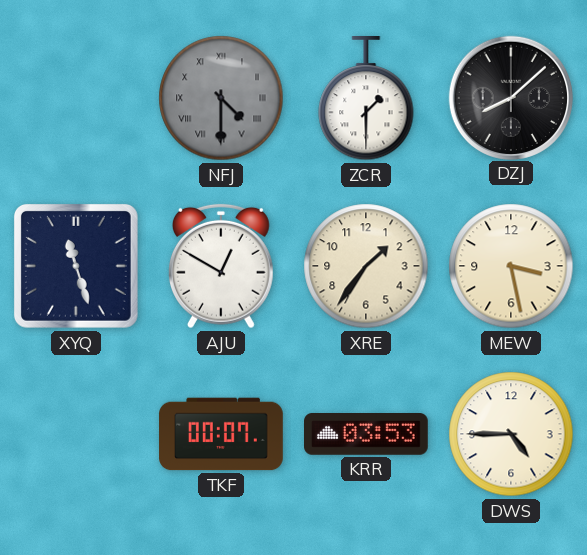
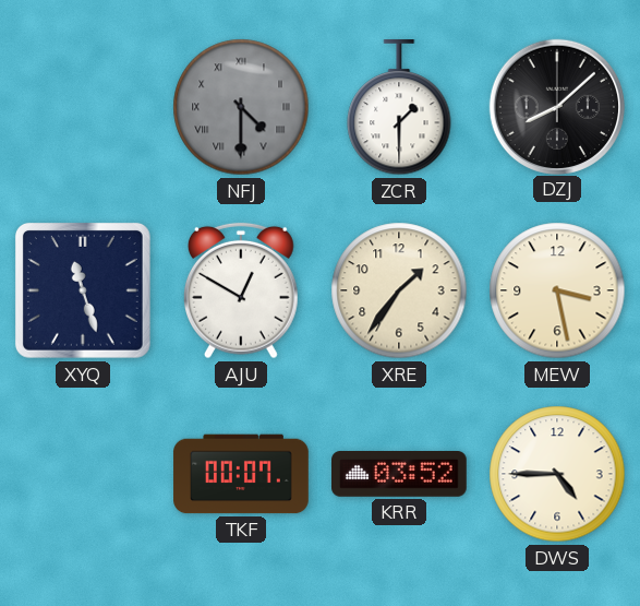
KRR: 03:53 -> 03:52
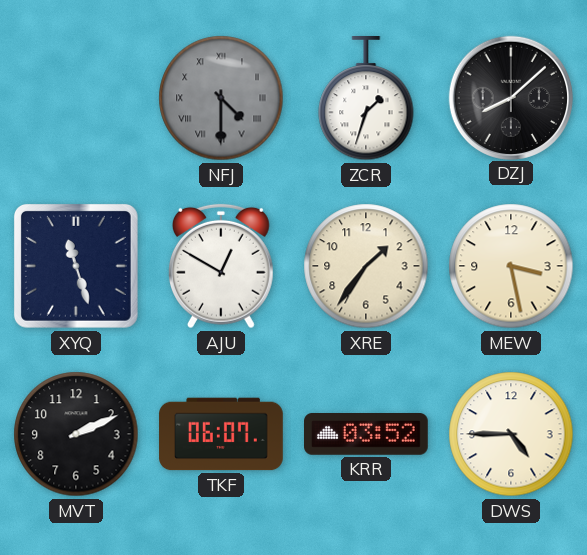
ZCR: 1:30 -> 1:33
MVT: none -> 2:11
TKF: 00:07 -> 06:07
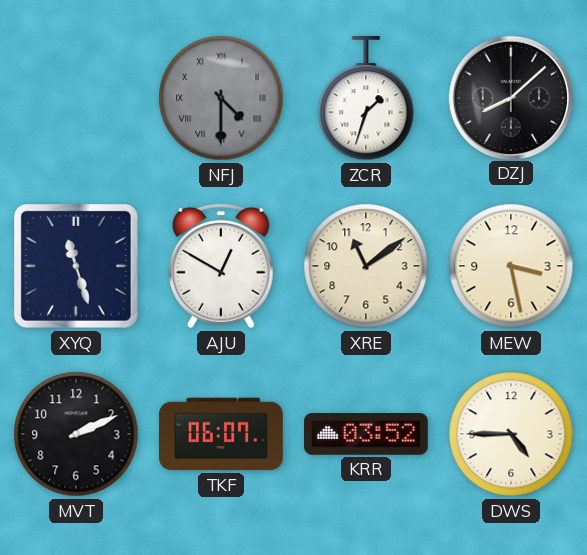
XRE: 1:36 -> 11:09
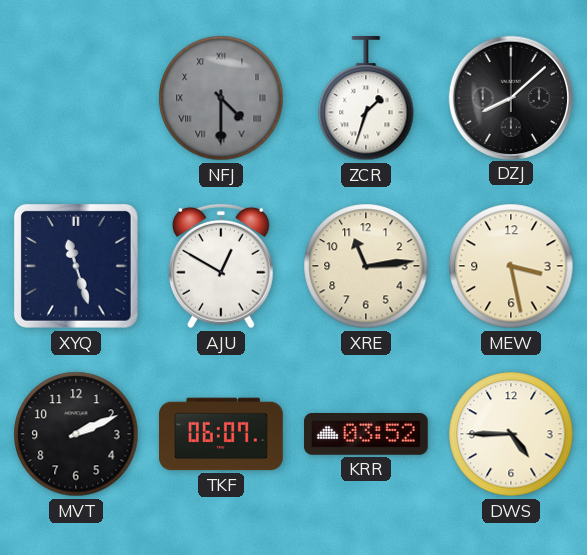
XRE: 11:09 -> 11:14
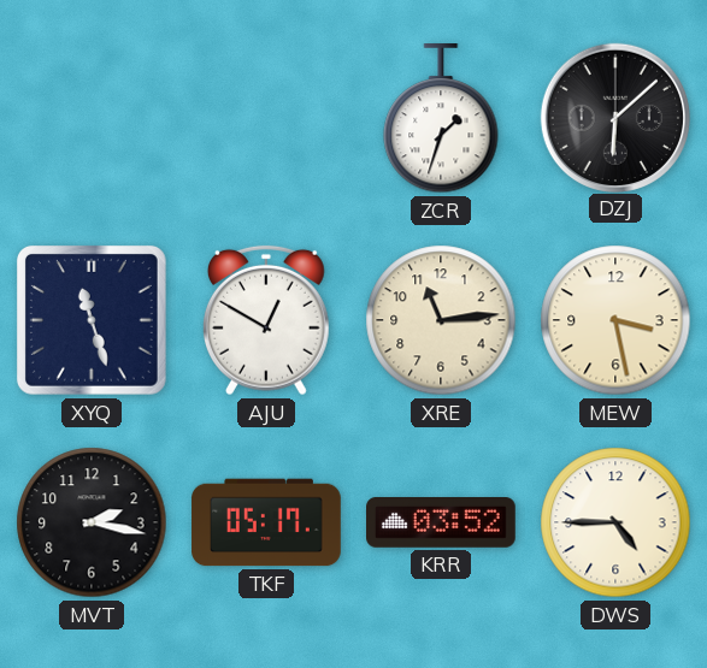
NFJ: 4:30 -> none
DZJ: 8:08 -> 6:08
MVT: 2:11 -> 2:17
TKF: 06:07 -> 05:17
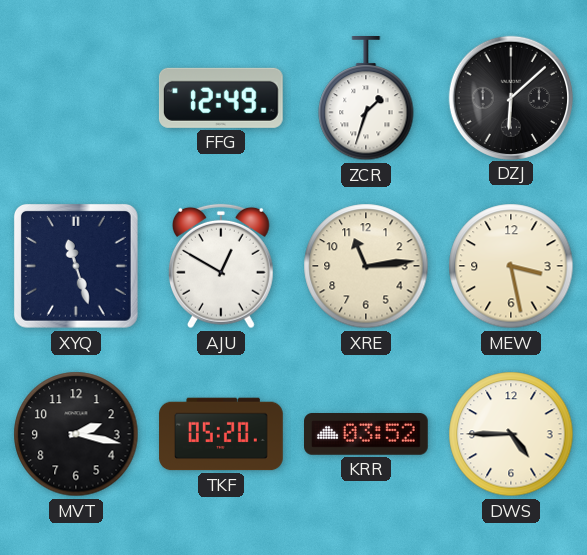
FFG: none -> 12:49
TKF: 05:17 -> 05:20
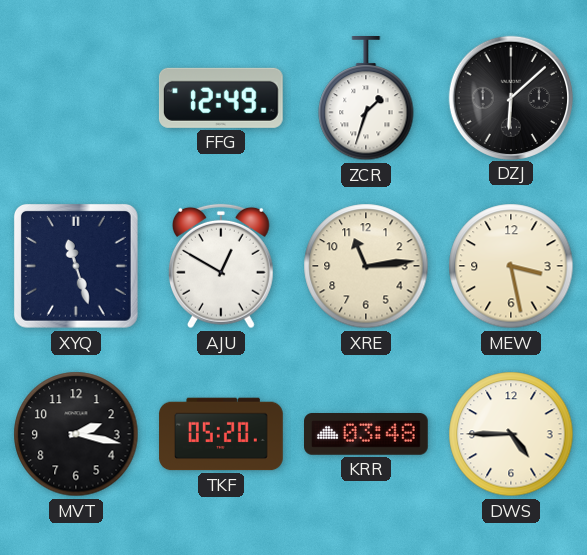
KRR: 03:52 -> 03:48
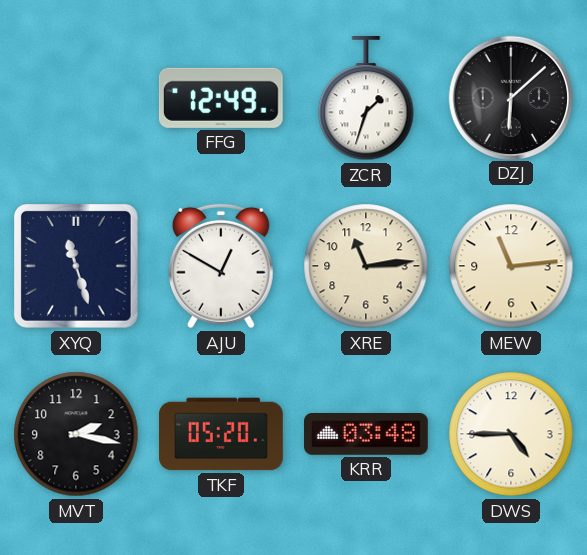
MEW: 3:28 -> 11:14
